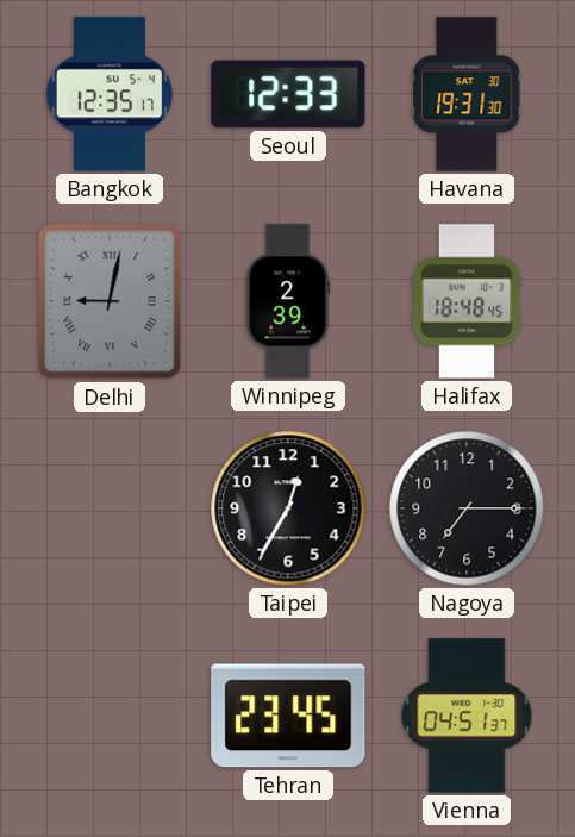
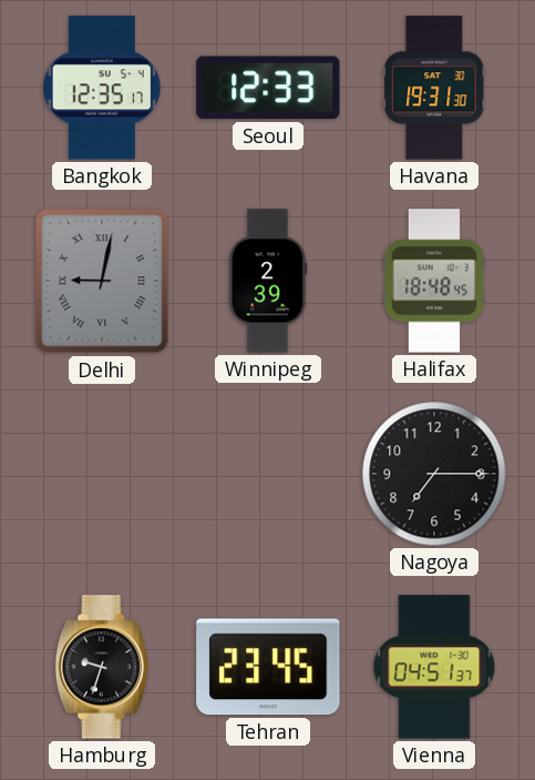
Taipei: 12:35 -> none
Hamburg: none -> 9:33
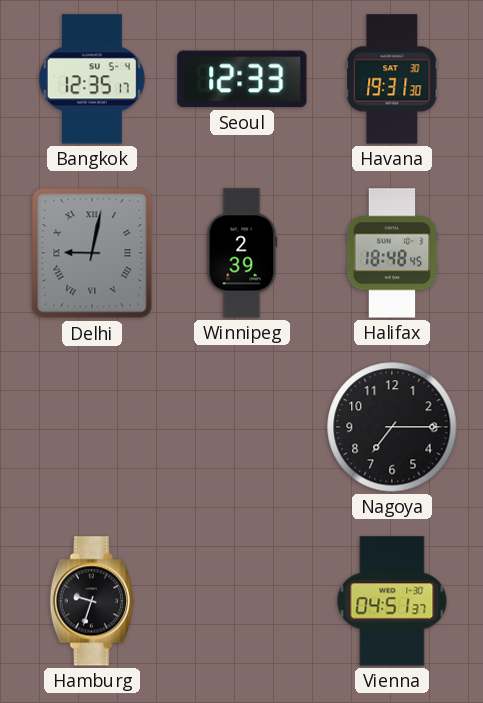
Tehran: 23:45 -> none
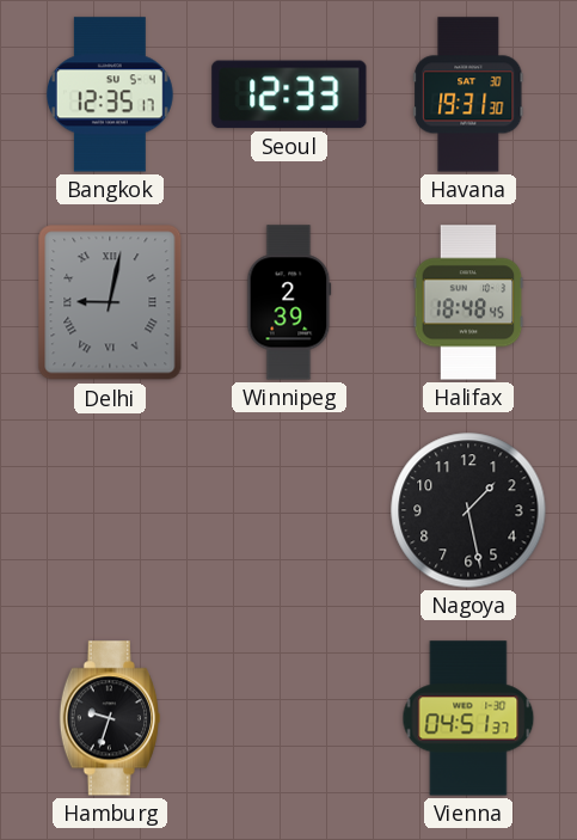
Nagoya: 7:15 -> 1:28
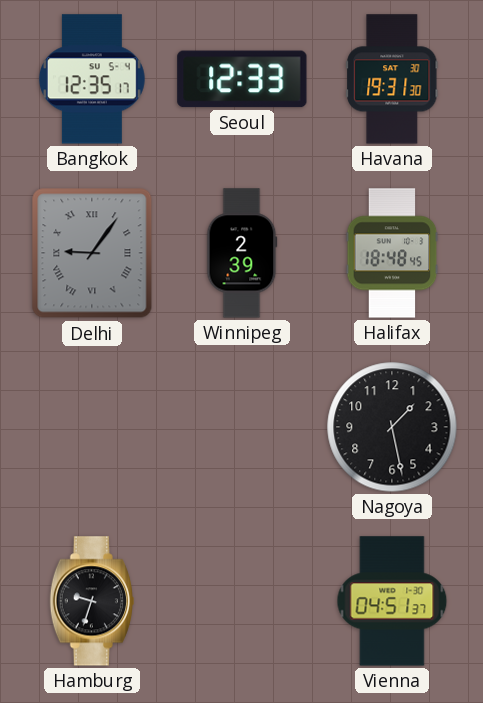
Delhi: 9:02 -> 9:06
